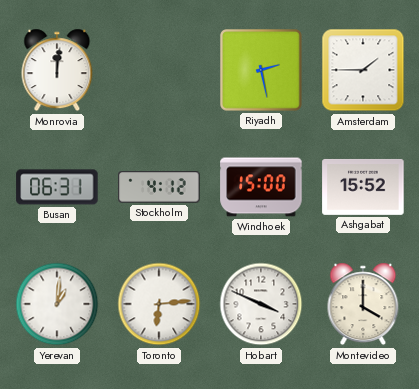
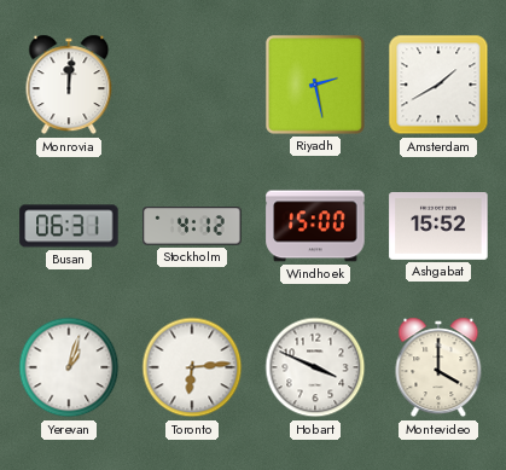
Amsterdam: 1:45 -> 1:40
Yerevan: 1:01 -> 1:03
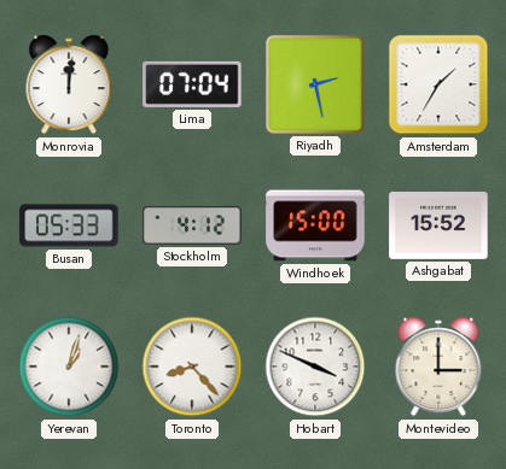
Lima: none -> 07:04
Amsterdam: 1:40 -> 1:35
Busan: 06:31 -> 05:33
Toronto: 6:14 -> 8:23
Montevideo: 4:00 -> 3:00
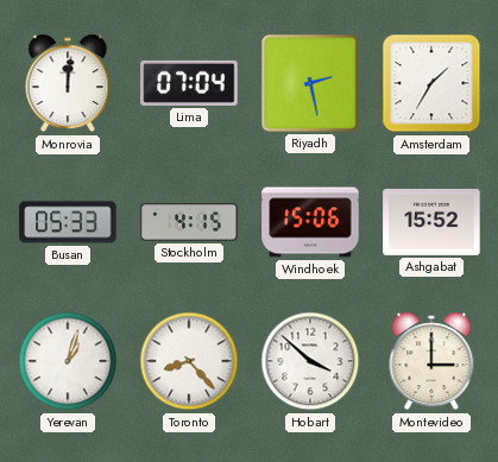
Stockholm: 4:12 -> 4:15
Windhoek: 15:00 -> 15:06
Hobart: 3:49 -> 3:52
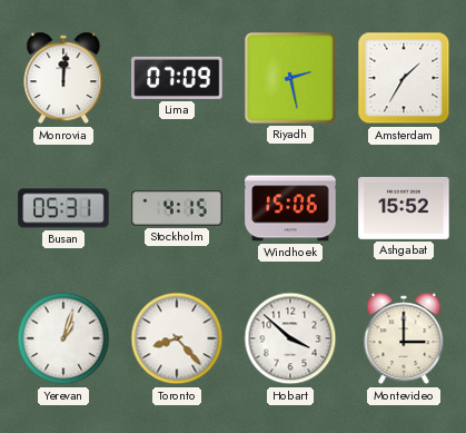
Lima: 07:04 -> 07:09
Busan: 05:33 -> 05:31
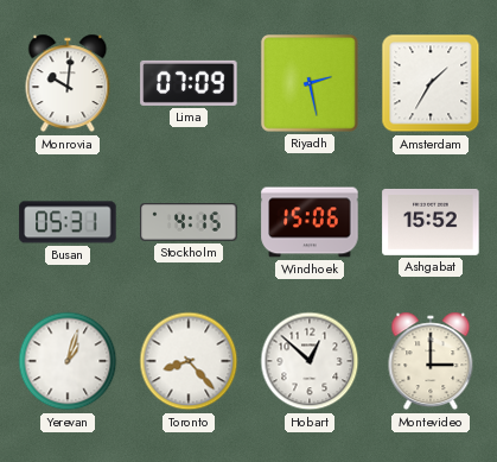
Monrovia: 12:01 -> 10:01
Hobart: 3:52 -> 12:52
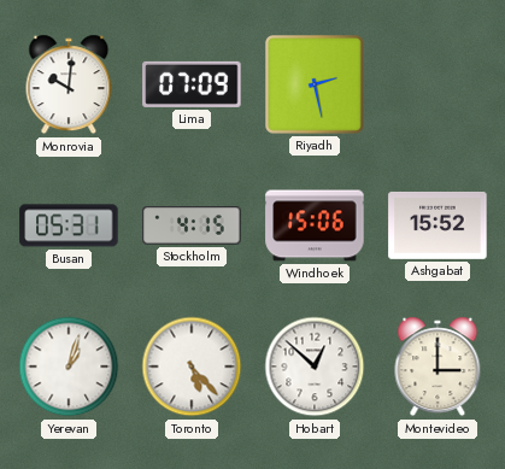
Amsterdam: 1:35 -> none
Toronto: 8:23 -> 5:23
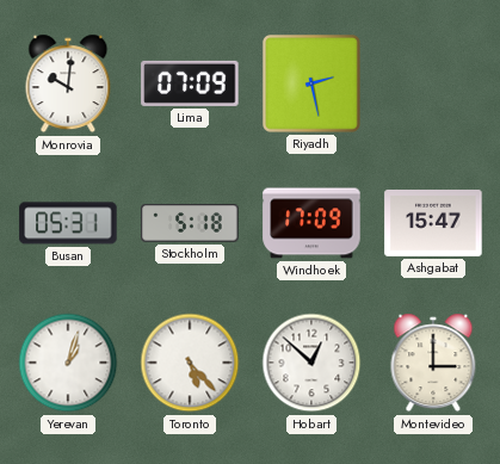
Stockholm: 4:15 -> 5:18
Windhoek: 15:06 -> 17:09
Ashgabat: 15:52 -> 15:47
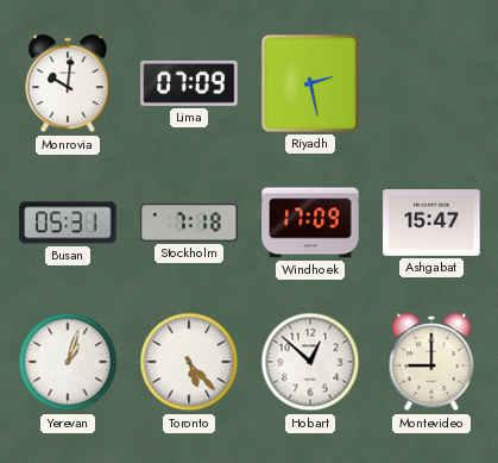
Stockholm: 5:18 -> 7:18
Montevideo: 3:00 -> 9:00
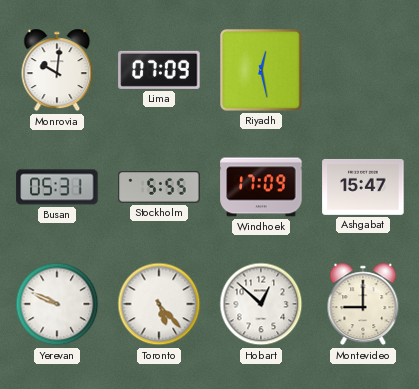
Riyadh: 2:28 -> 12:28
Stockholm: 7:18 -> 5:55
Yerevan: 1:03 -> 9:49
